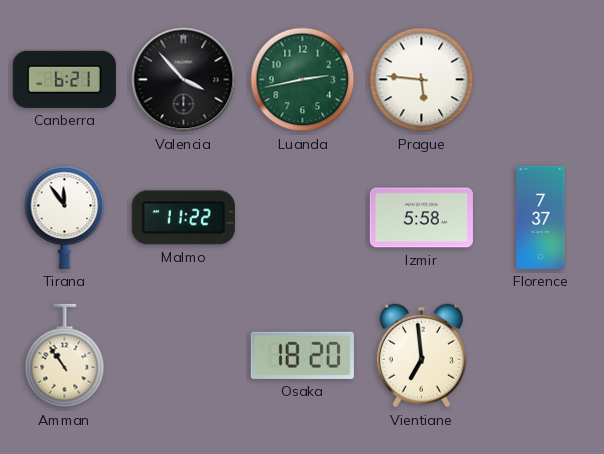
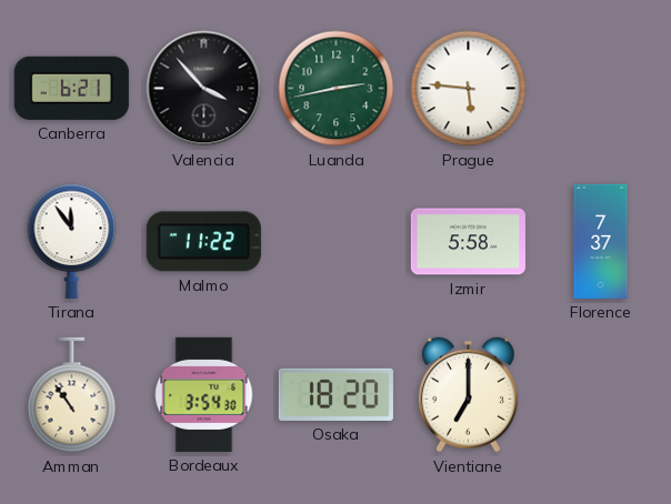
Bordeaux: none -> 3:54
Vientiane: 6:59 -> 7:00
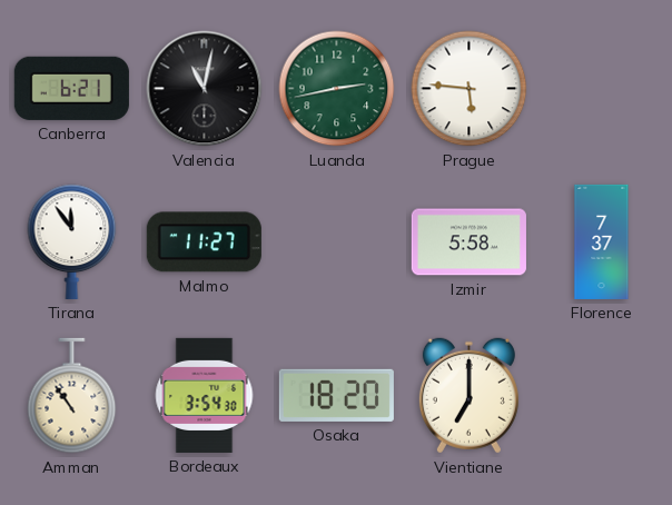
Valencia: 3:53 -> 11:02
Malmo: 11:22 -> 11:27
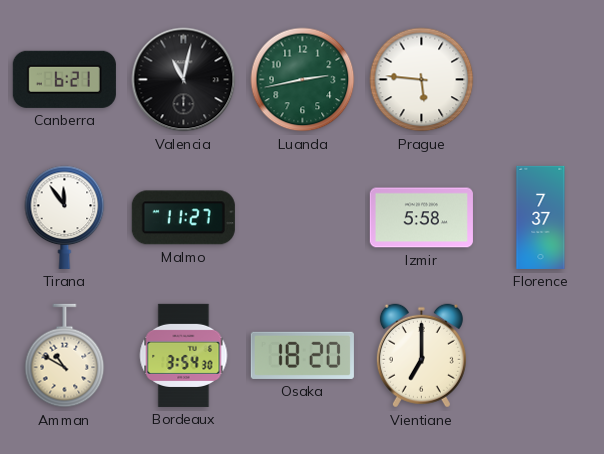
Amman: 10:54 -> 10:50
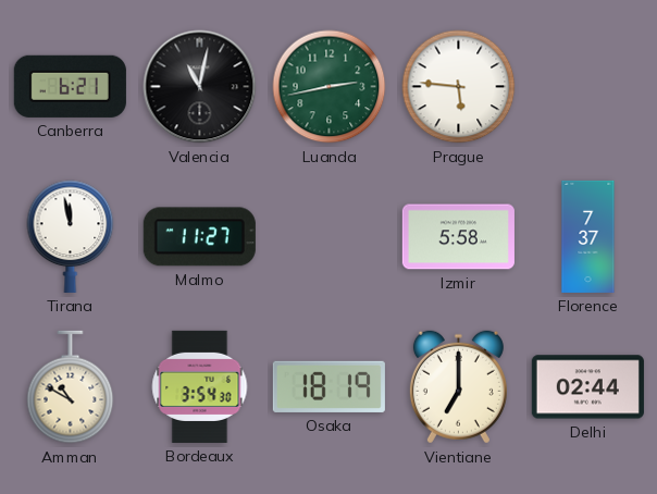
Tirana: 11:54 -> 11:58
Osaka: 18:20 -> 18:19
Delhi: none -> 02:44
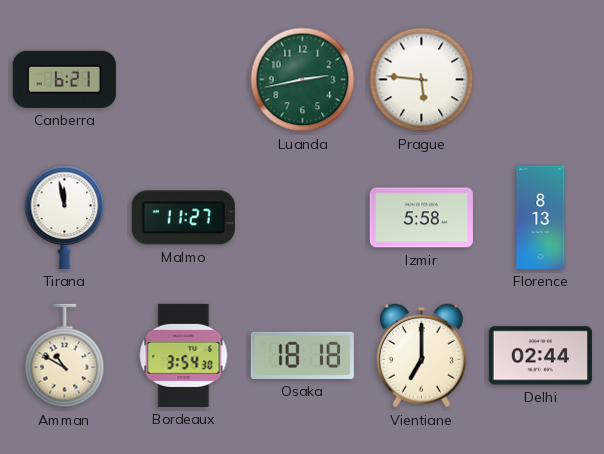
Valencia: 11:02 -> none
Florence: 7:37 -> 8:13
Osaka: 18:19 -> 18:18
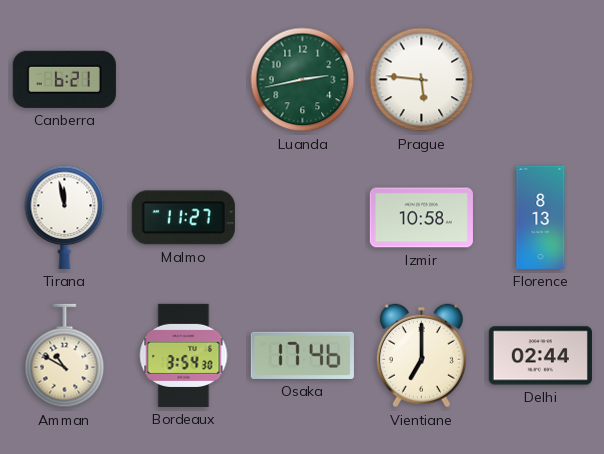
Izmir: 5:58 -> 10:58
Osaka: 18:18 -> 17:46
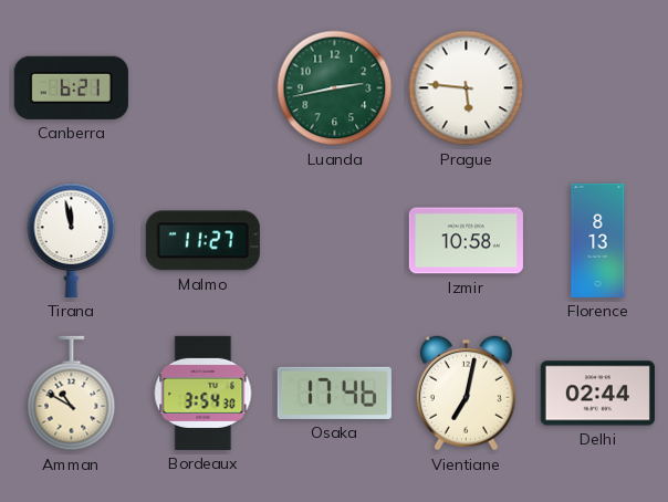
Vientiane: 7:00 -> 7:02
